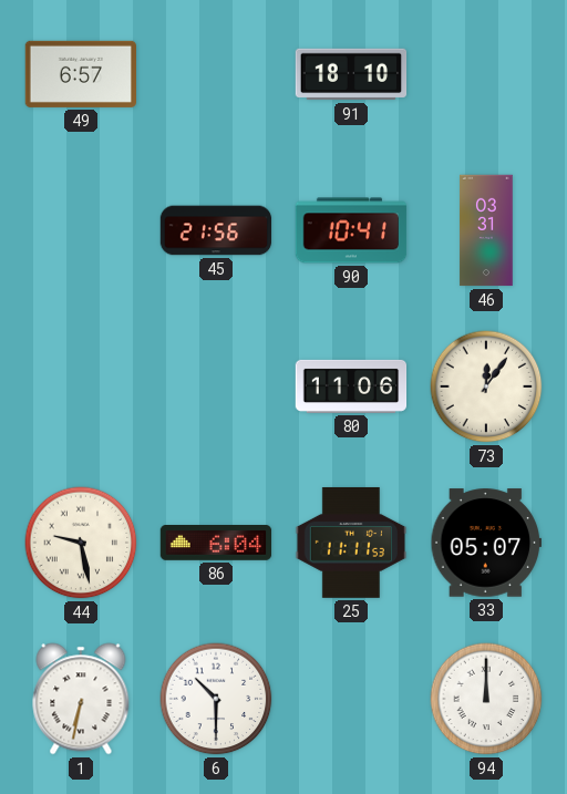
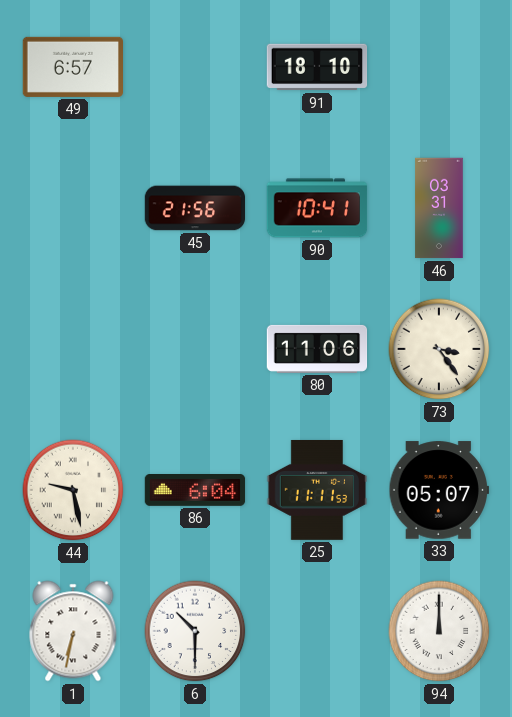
73: 12:06 -> 3:24
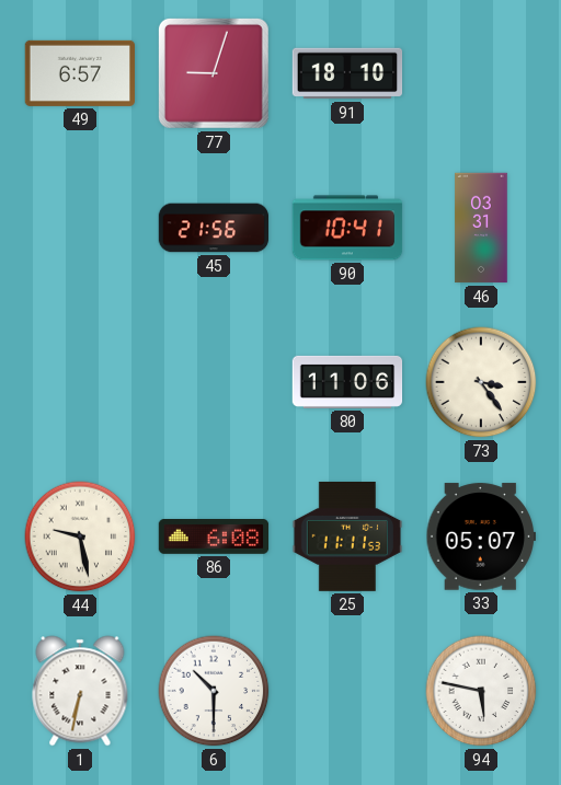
77: none -> 9:03
86: 6:04 -> 6:08
94: 12:00 -> 5:47
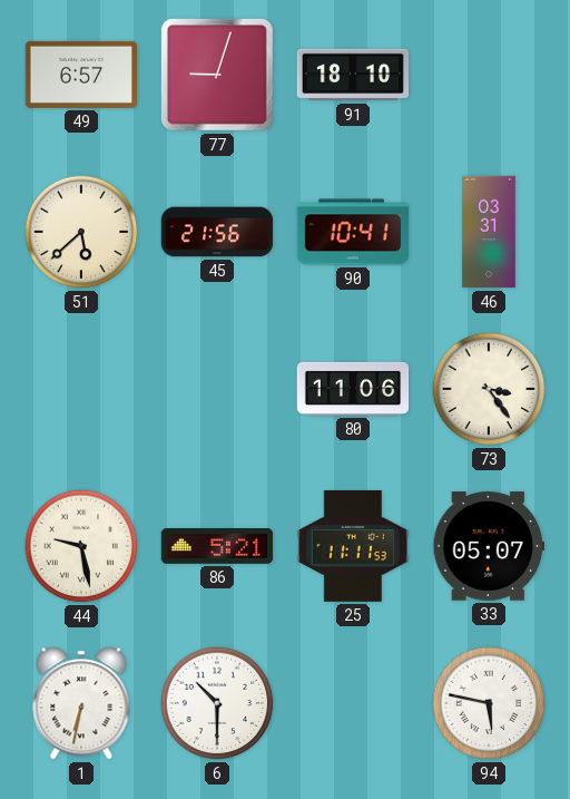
51: none -> 5:38
86: 6:08 -> 5:21
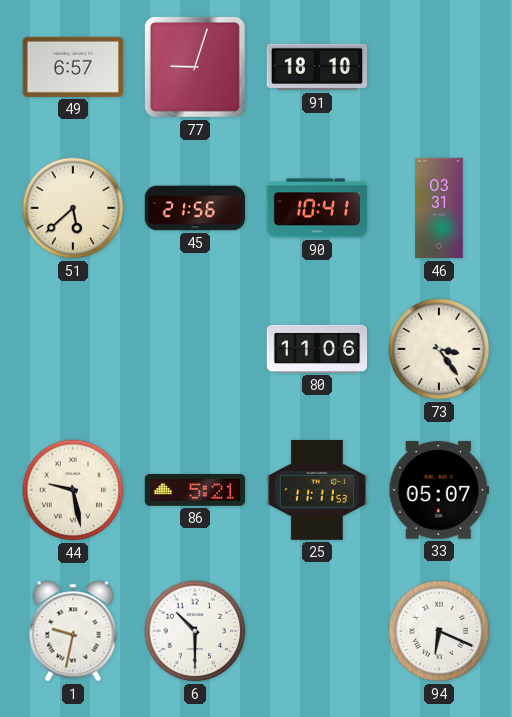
1: 6:32 -> 9:32
94: 5:47 -> 6:19
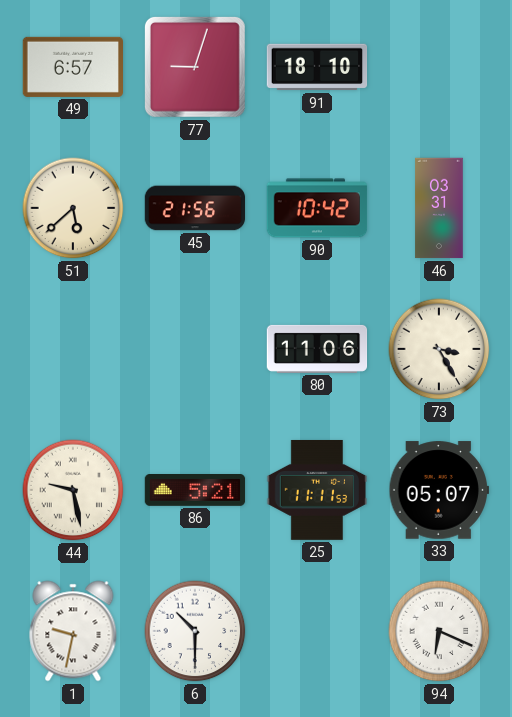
90: 10:41 -> 10:42
73: 3:24 -> 3:25
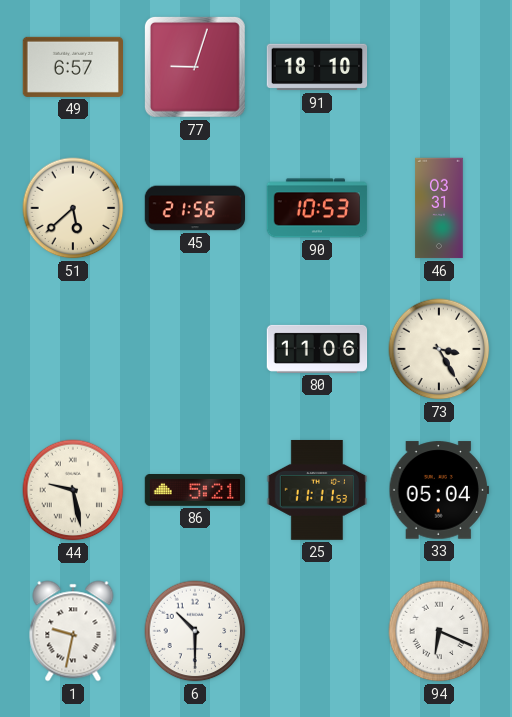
90: 10:42 -> 10:53
33: 05:07 -> 05:04
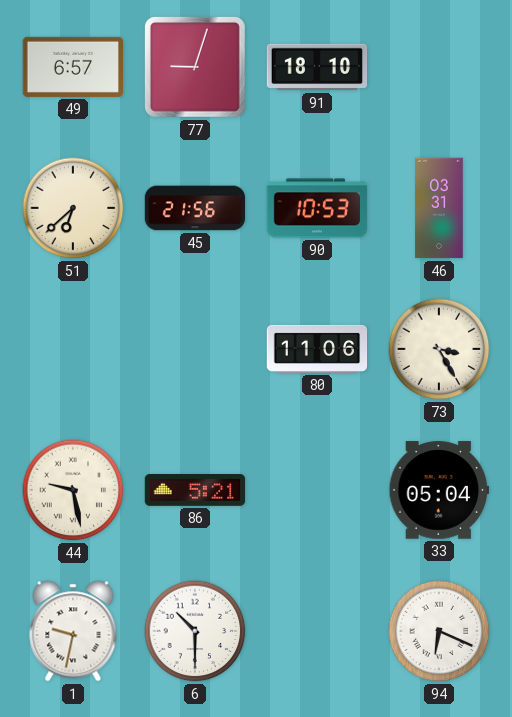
51: 5:38 -> 6:38
25: 11:11 -> none
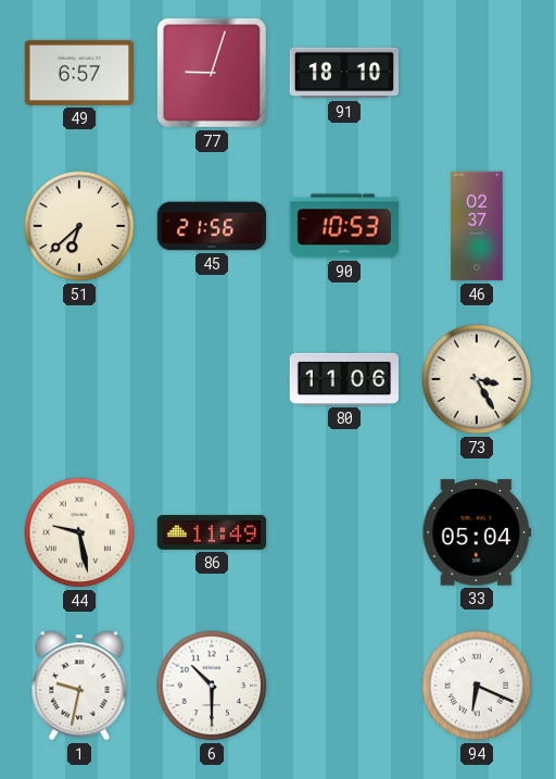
46: 03:31 -> 02:37
86: 5:21 -> 11:49
